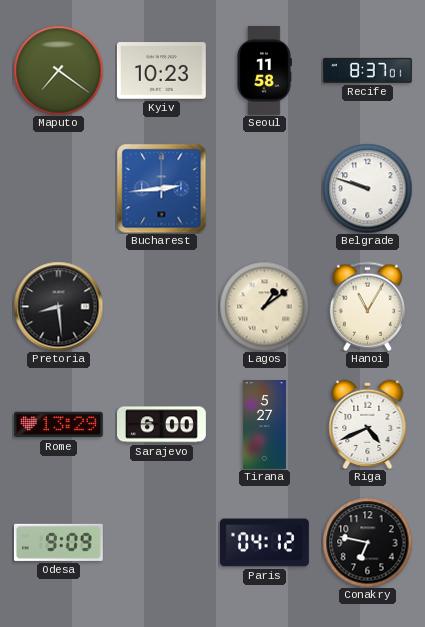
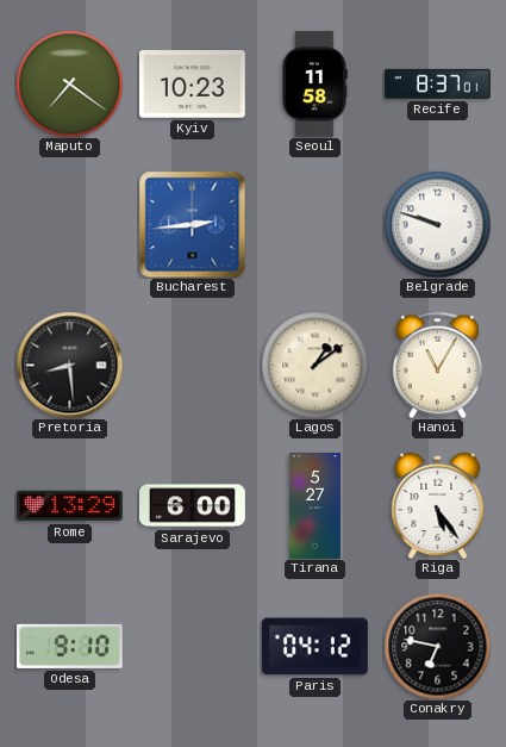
Riga: 4:41 -> 5:24
Odesa: 9:09 -> 9:10
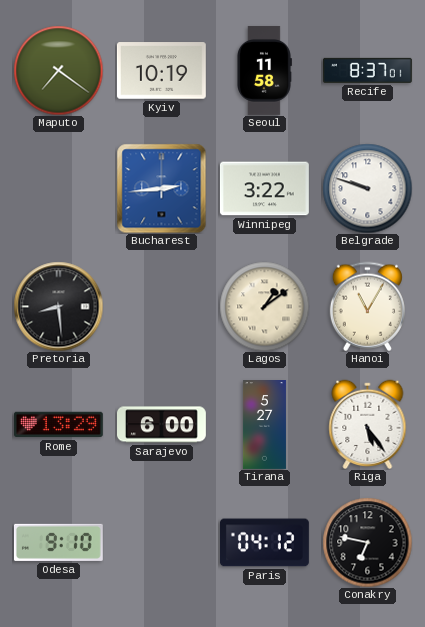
Kyiv: 10:23 -> 10:19
Winnipeg: none -> 3:22
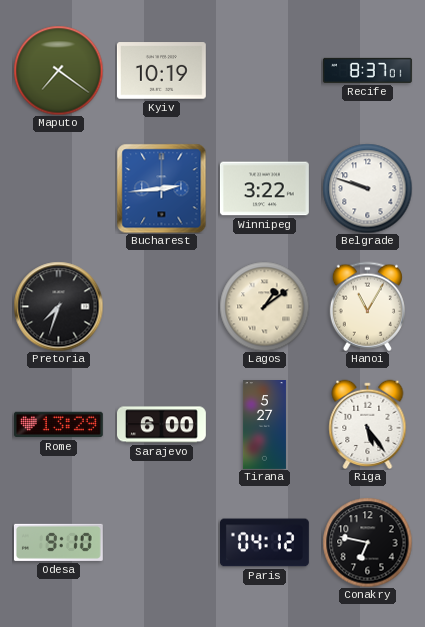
Seoul: 11:58 -> none
Pretoria: 8:29 -> 7:33
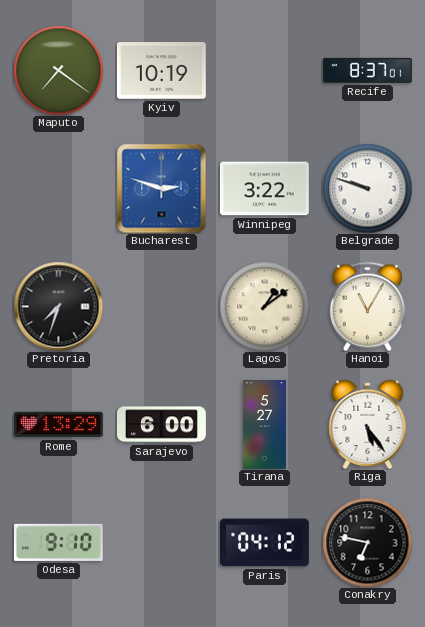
Bucharest: 2:44 -> 2:48
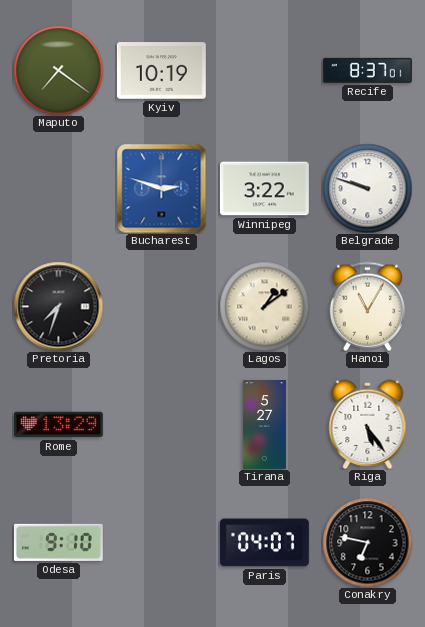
Sarajevo: 6:00 -> none
Paris: 04:12 -> 04:07
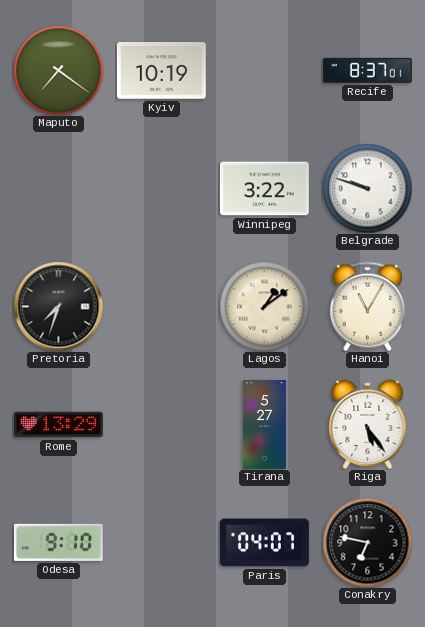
Bucharest: 2:48 -> none
